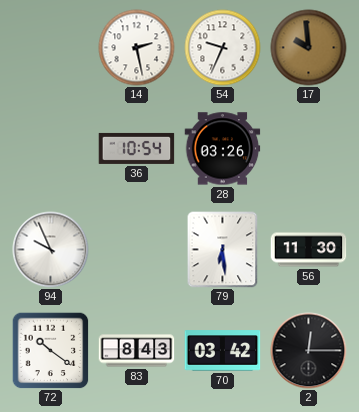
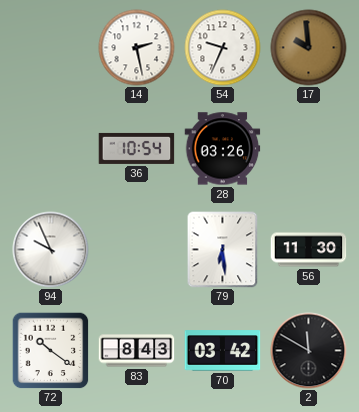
2: 12:15 -> 11:50
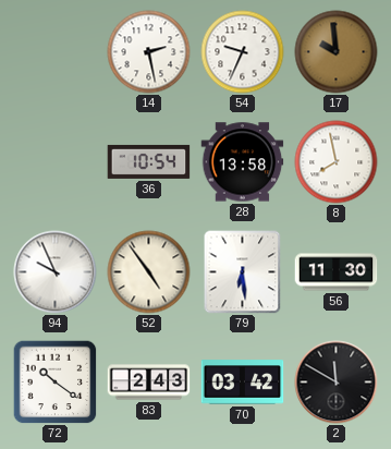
28: 03:26 -> 13:58
8: none -> 7:58
52: none -> 4:54
83: 8:43 -> 2:43
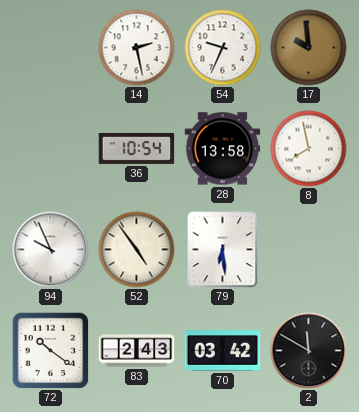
56: 11:30 -> none
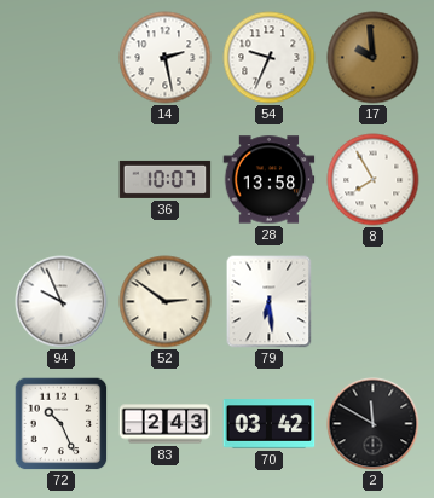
36: 10:54 -> 10:07
8: 7:58 -> 7:55
52: 4:54 -> 2:51
72: 10:21 -> 10:26
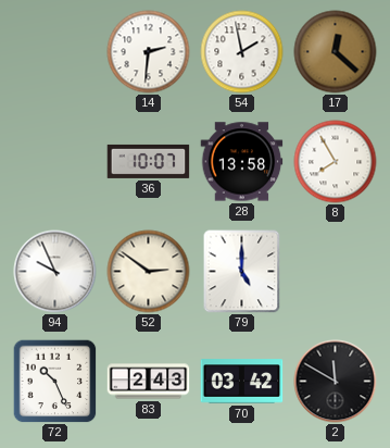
14: 2:28 -> 2:31
54: 9:34 -> 1:58
17: 9:59 -> 12:22
79: 6:29 -> 5:00
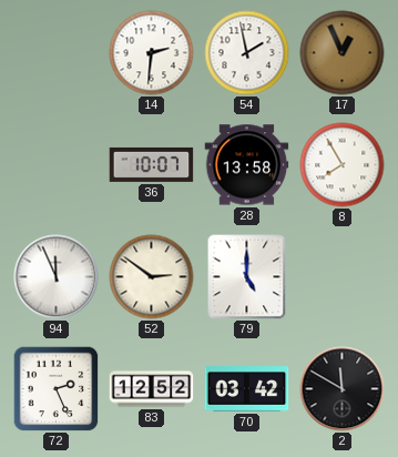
17: 12:22 -> 12:56
94: 9:56 -> 11:56
72: 10:26 -> 2:26
83: 2:43 -> 12:52
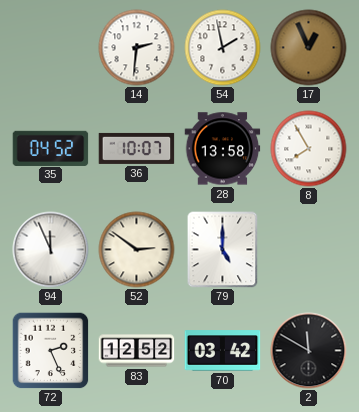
35: none -> 04:52
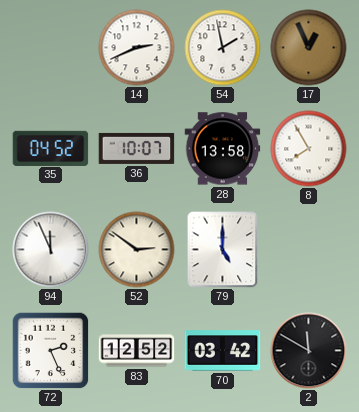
14: 2:31 -> 2:41
